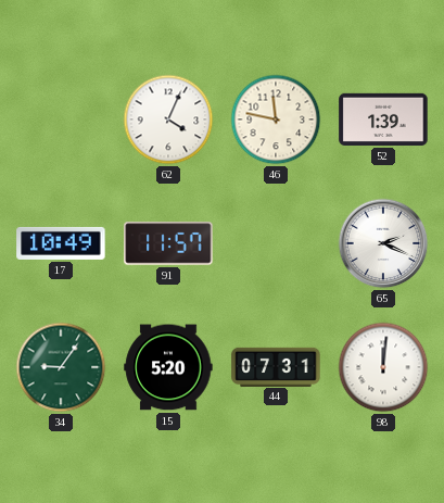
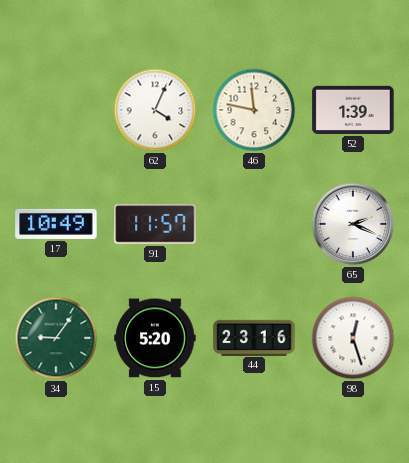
44: 07:31 -> 23:16
98: 12:01 -> 12:27
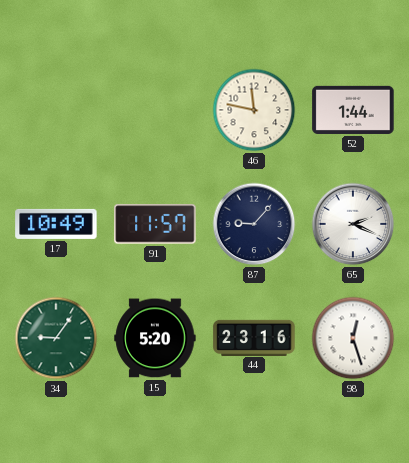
62: 4:04 -> none
52: 1:39 -> 1:44
87: none -> 9:07
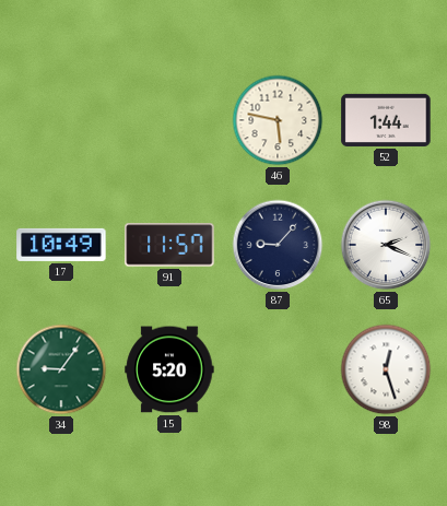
46: 11:47 -> 5:47
44: 23:16 -> none
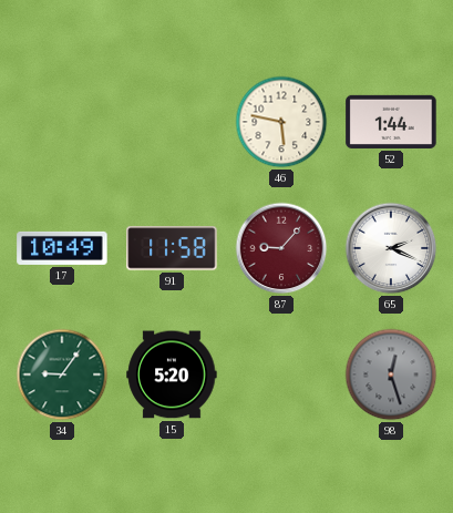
91: 11:57 -> 11:58
87 dial: navy -> burgundy
98 dial: white -> grey
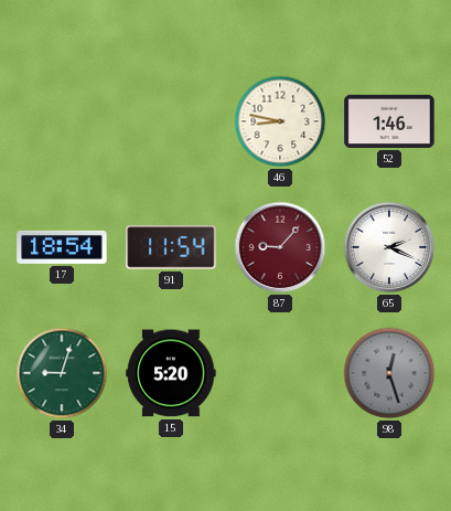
46: 5:47 -> 8:47
52: 1:44 -> 1:46
17: 10:49 -> 18:54
91: 11:58 -> 11:54
34: 9:06 -> 9:03
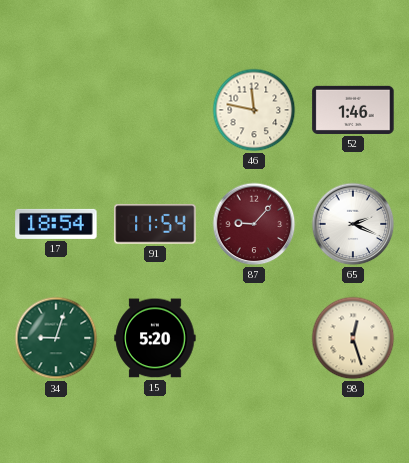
46: 8:47 -> 11:47
98 dial: grey -> cream
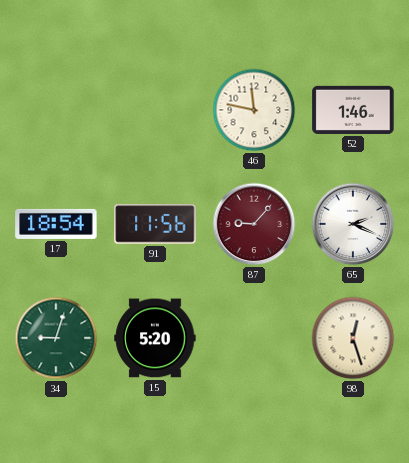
91: 11:54 -> 11:56
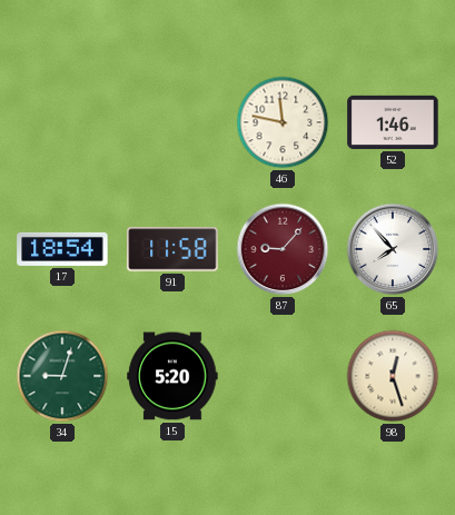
91: 11:56 -> 11:58
65: 2:19 -> 7:53
